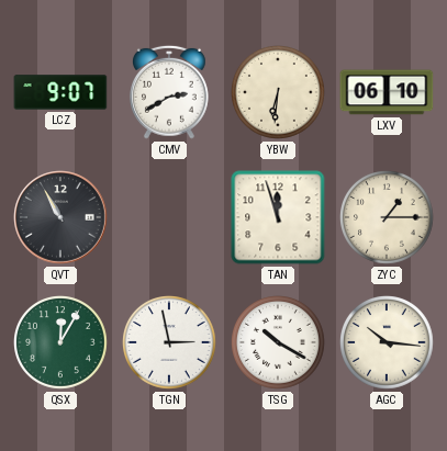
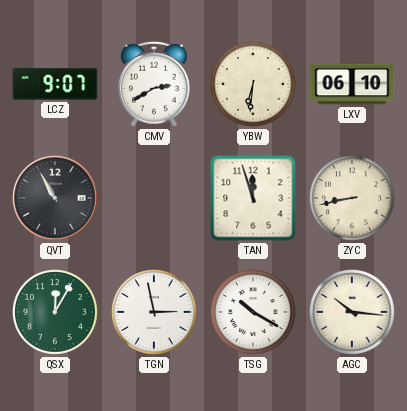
ZYC: 1:15 -> 8:43
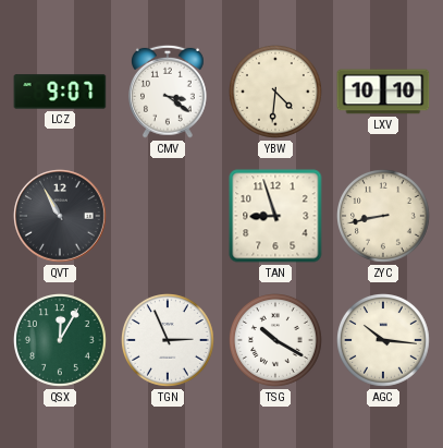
CMV: 2:40 -> 3:21
YBW: 6:31 -> 4:31
LXV: 06:10 -> 10:10
TAN: 11:57 -> 8:57
TGN: 2:58 -> 2:56
